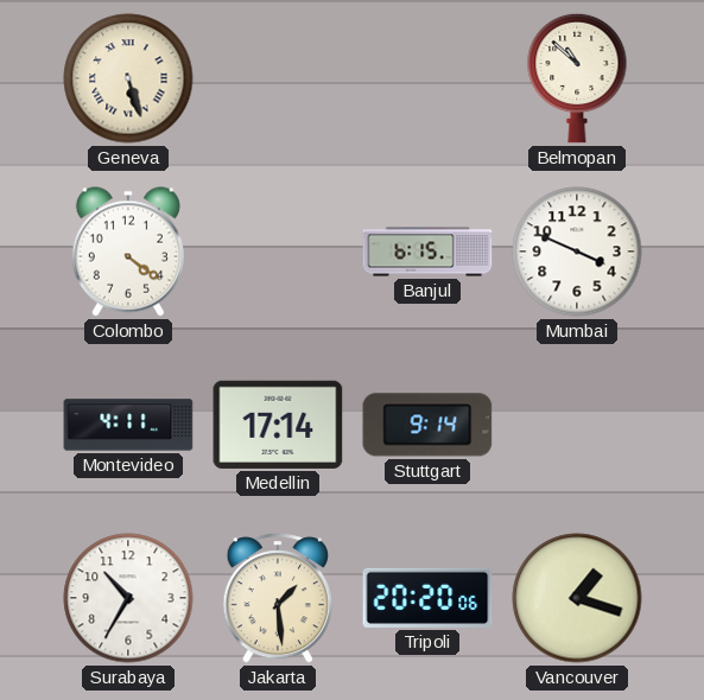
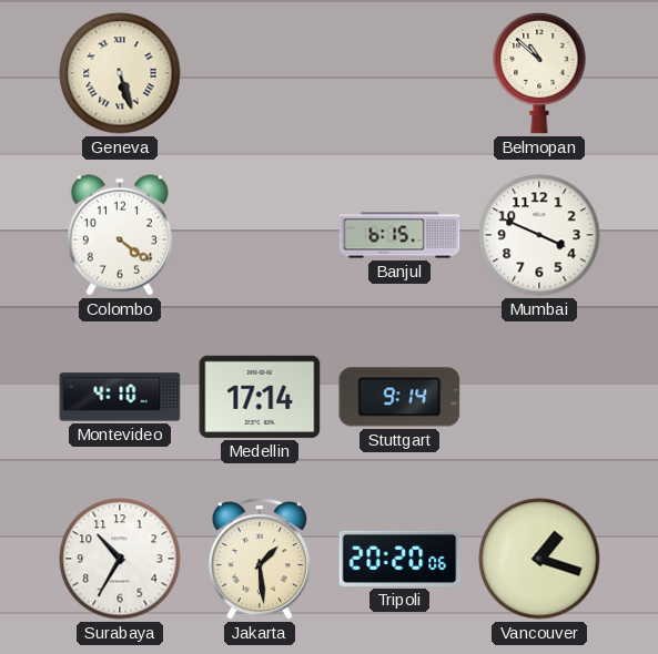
Montevideo: 4:11 -> 4:10
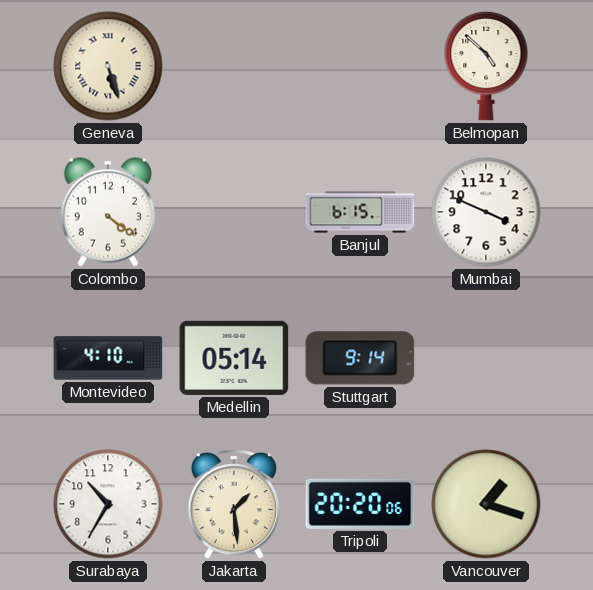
Belmopan: 10:52 -> 4:52
Medellin: 17:14 -> 05:14
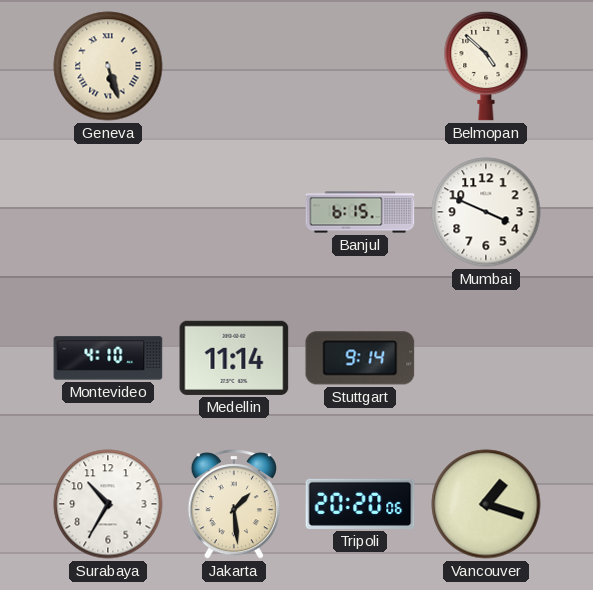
Colombo: 4:21 -> none
Medellin: 05:14 -> 11:14
